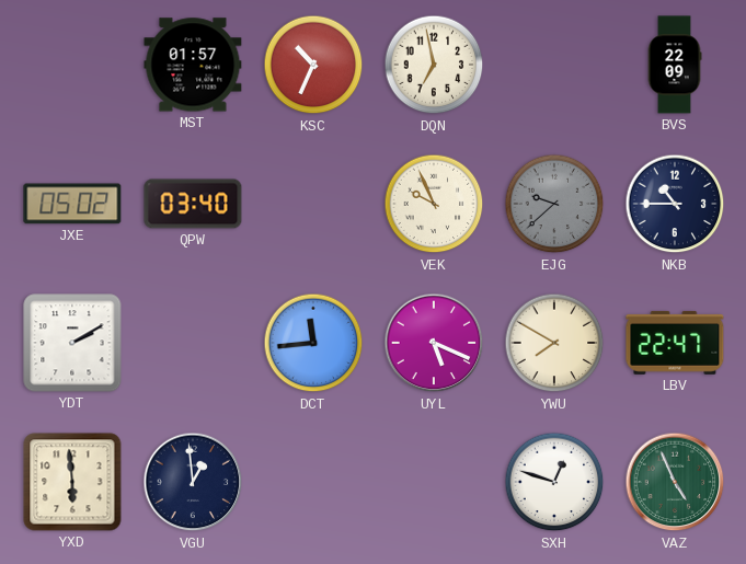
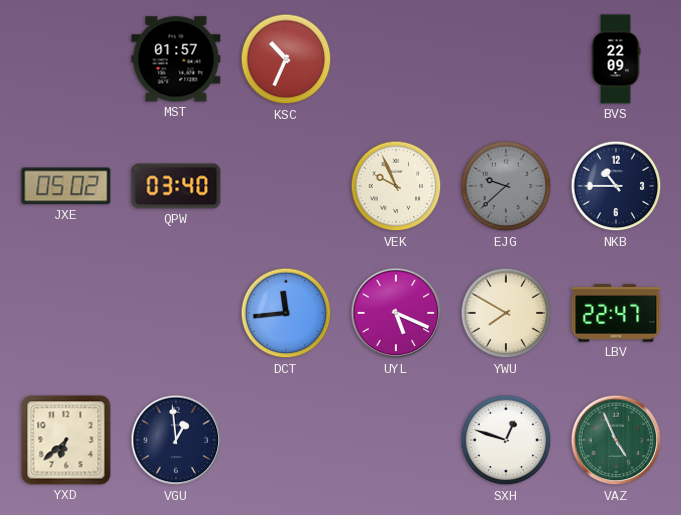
DQN: 6:58 -> none
YDT: 2:10 -> none
YXD: 5:59 -> 6:38
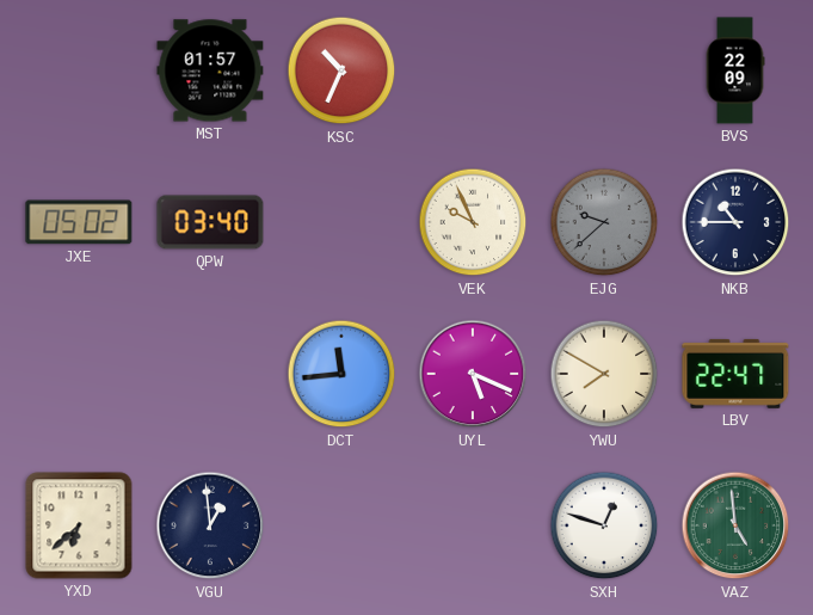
VAZ: 4:56 -> 4:59
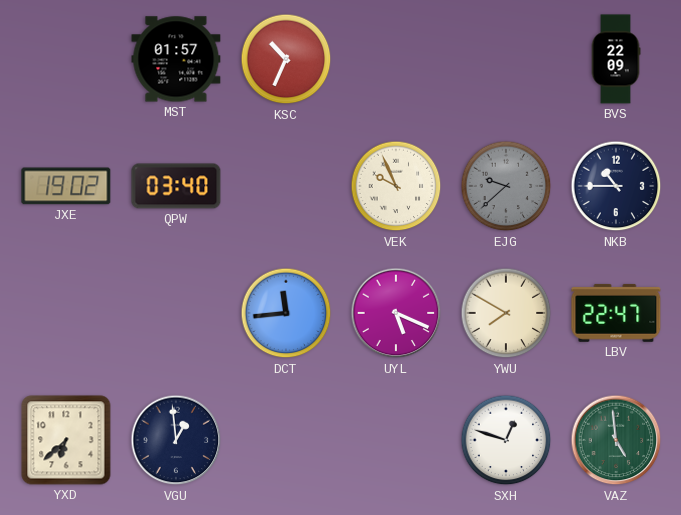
JXE: 05:02 -> 19:02
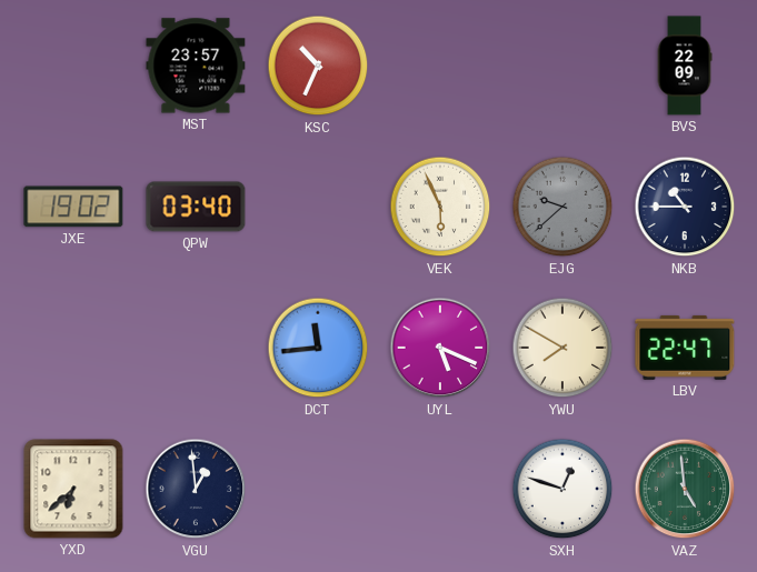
MST: 01:57 -> 23:57
VEK: 9:56 -> 5:56
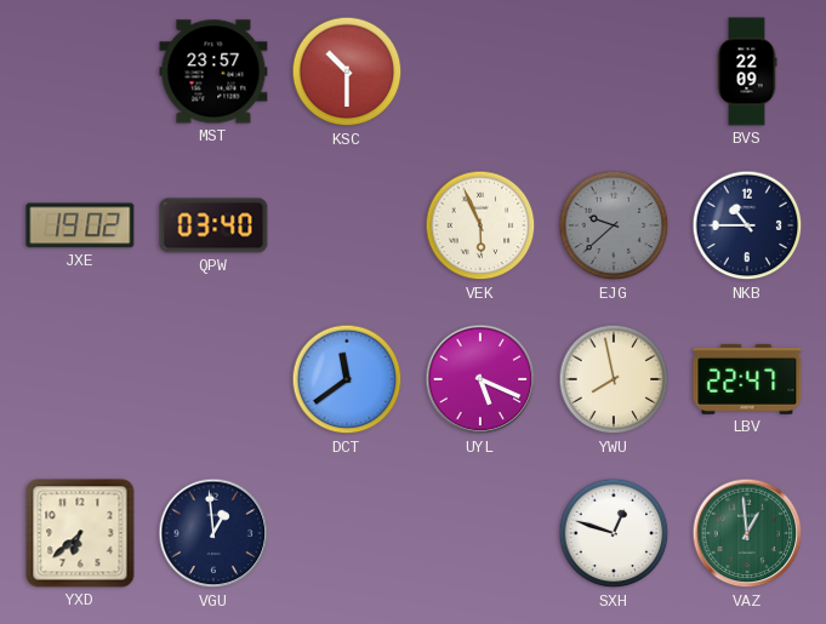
KSC: 10:34 -> 10:30
DCT: 11:44 -> 11:39
YWU: 7:50 -> 7:58
VAZ: 4:59 -> 12:59
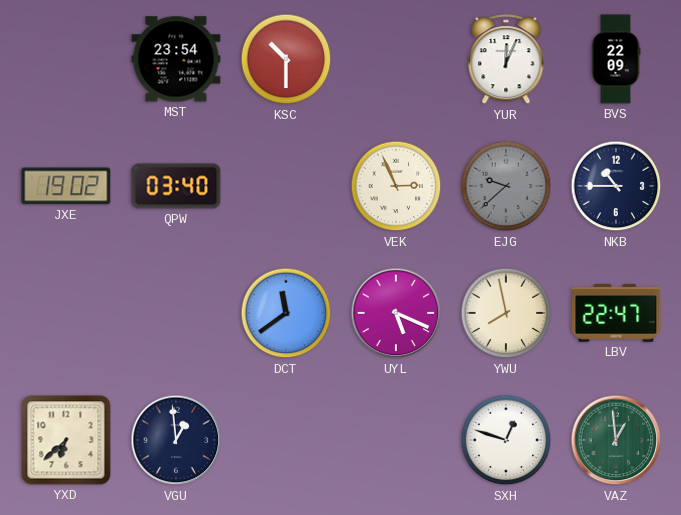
MST: 23:57 -> 23:54
YUR: none -> 12:04
VEK: 5:56 -> 2:56
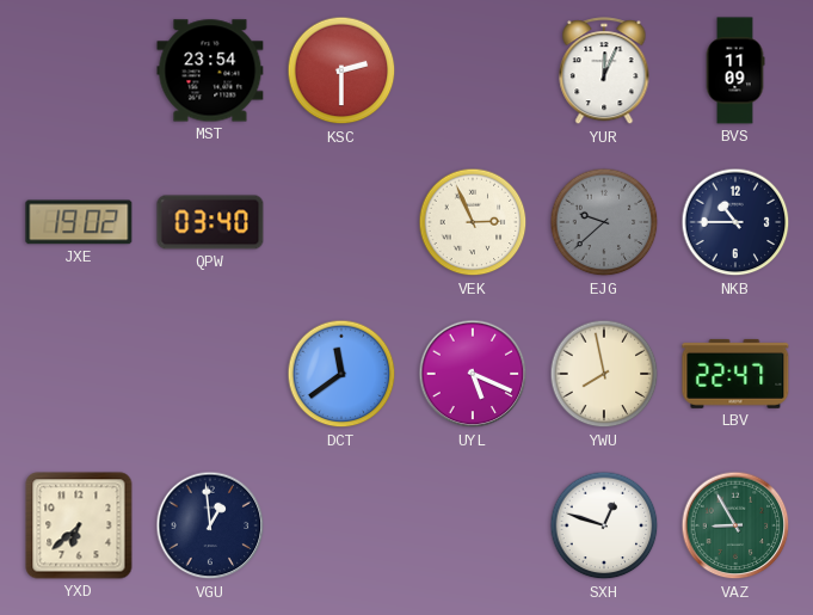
KSC: 10:30 -> 2:30
BVS: 22:09 -> 11:09
VAZ: 12:59 -> 8:55
